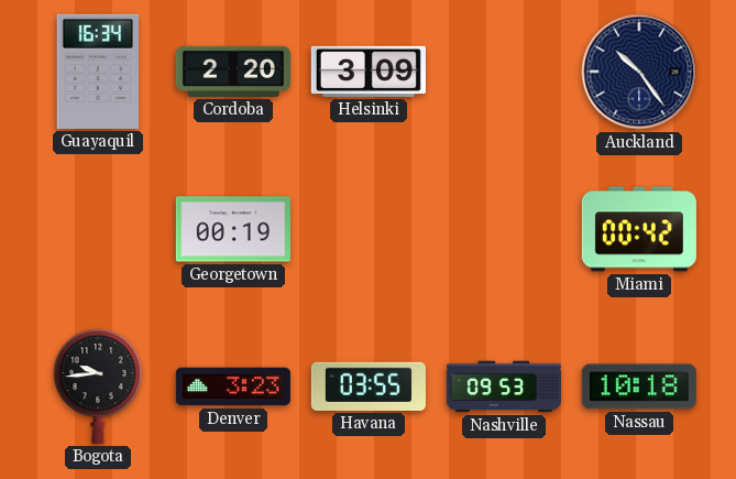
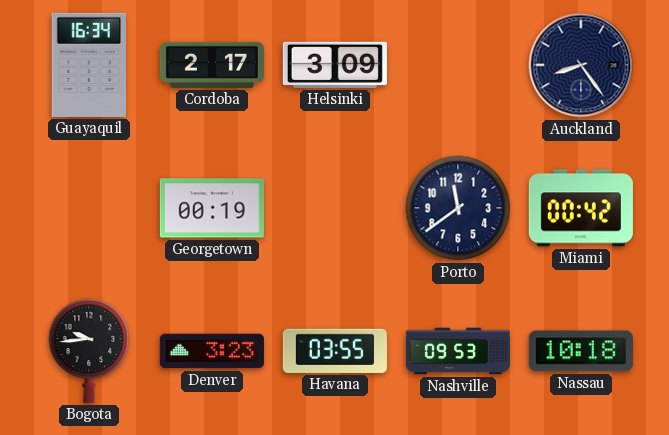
Cordoba: 2:20 -> 2:17
Auckland: 10:24 -> 8:24
Porto: none -> 11:39
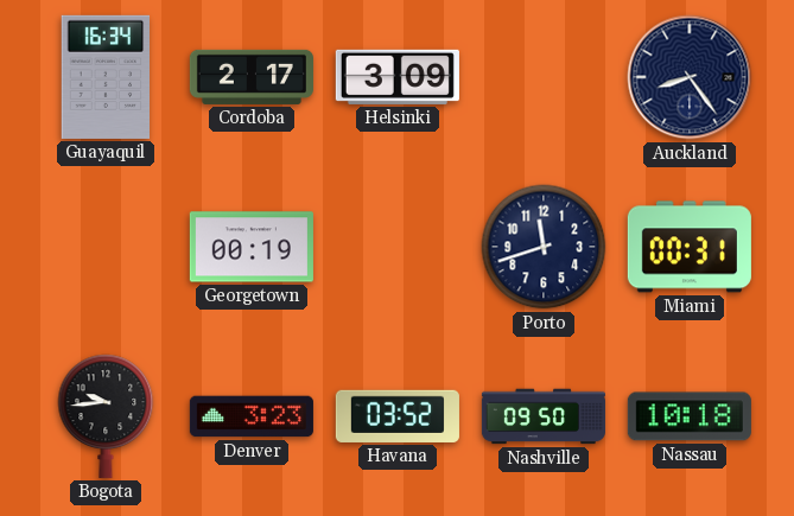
Porto: 11:39 -> 11:42
Miami: 00:42 -> 00:31
Havana: 03:55 -> 03:52
Nashville: 09:53 -> 09:50
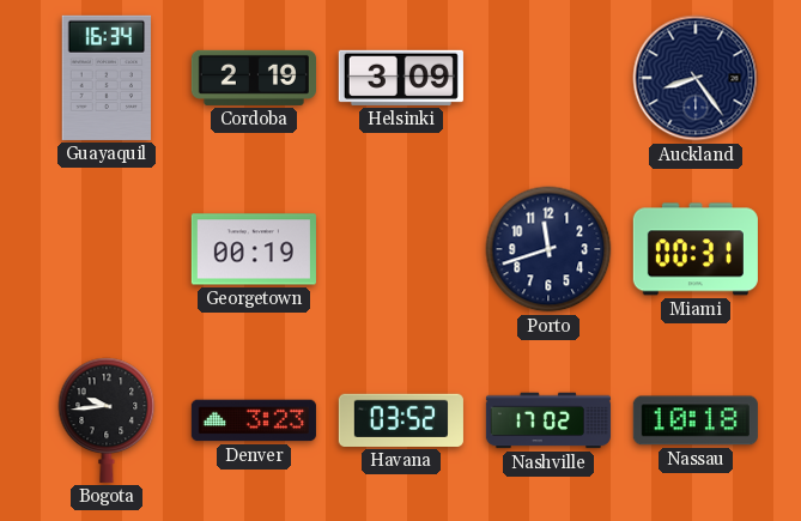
Cordoba: 2:17 -> 2:19
Nashville: 09:50 -> 17:02
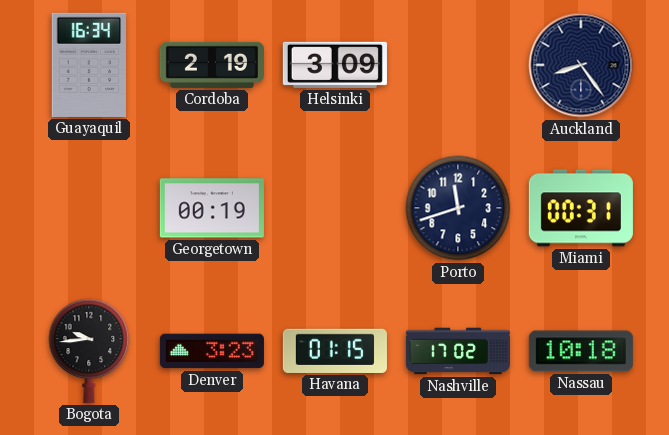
Havana: 03:52 -> 01:15
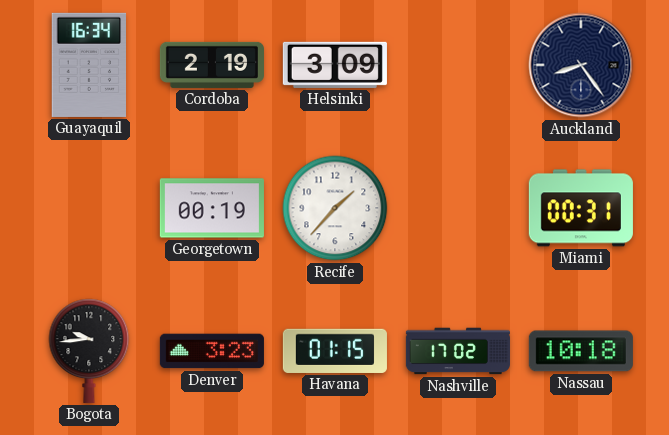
Recife: none -> 1:37
Porto: 11:42 -> none
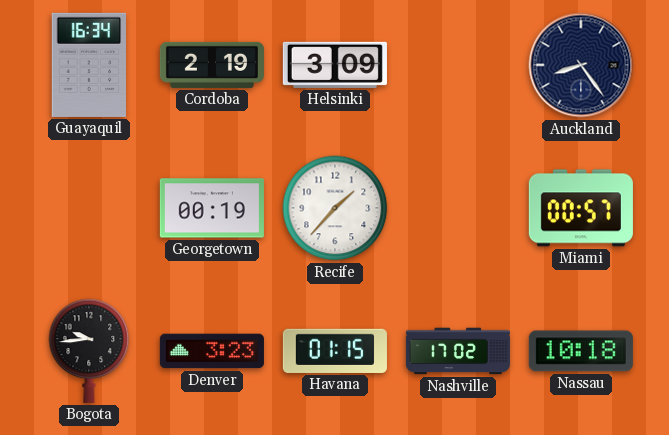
Miami: 00:31 -> 00:57
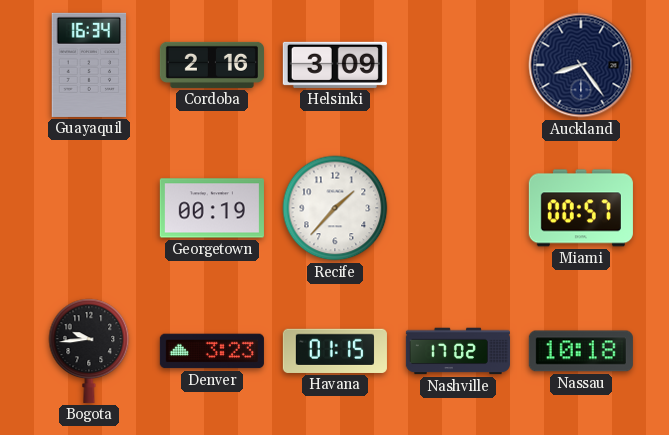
Cordoba: 2:19 -> 2:16
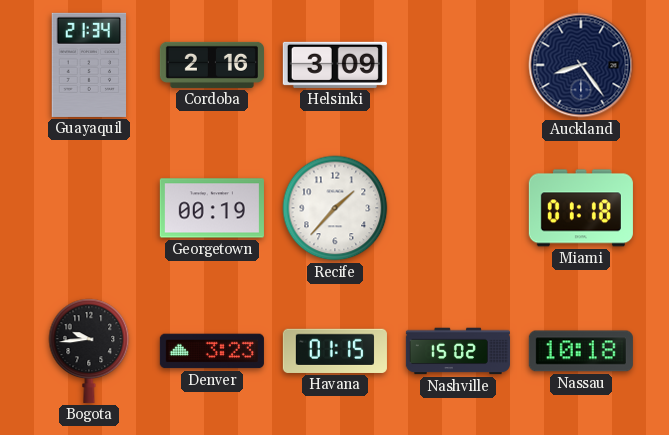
Guayaquil: 16:34 -> 21:34
Miami: 00:57 -> 01:18
Nashville: 17:02 -> 15:02
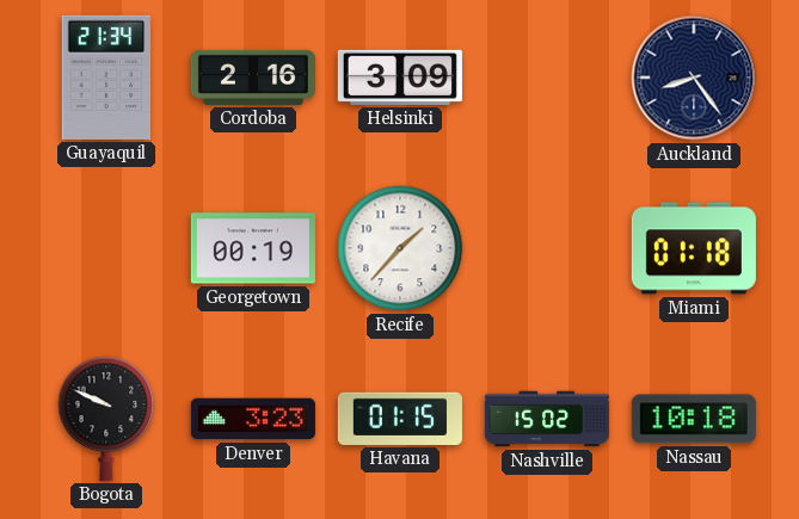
Bogota: 9:44 -> 9:49
